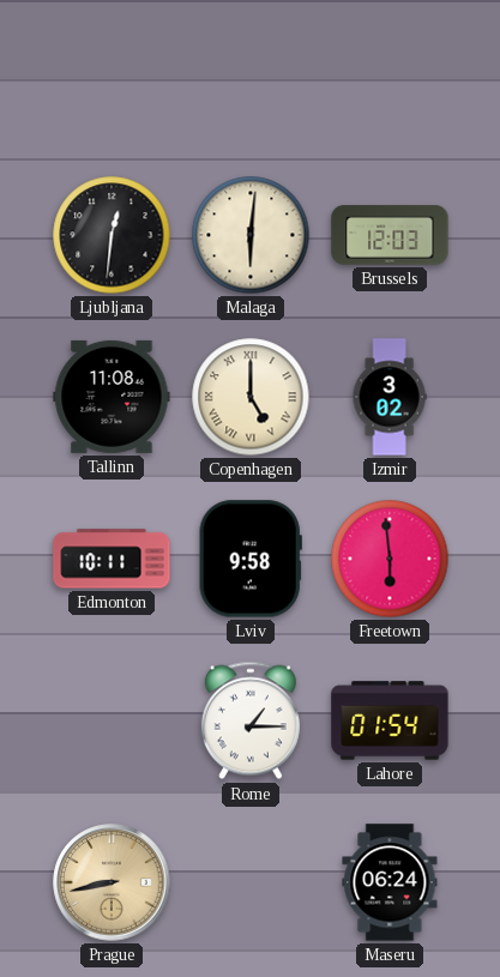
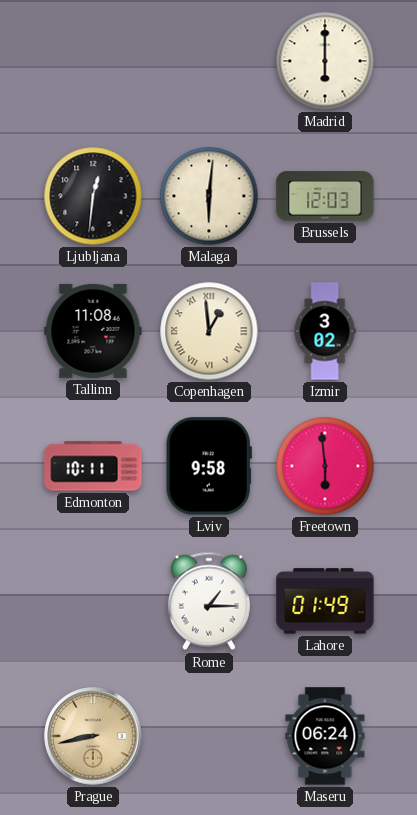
Madrid: none -> 6:00
Copenhagen: 5:00 -> 12:59
Lahore: 01:54 -> 01:49
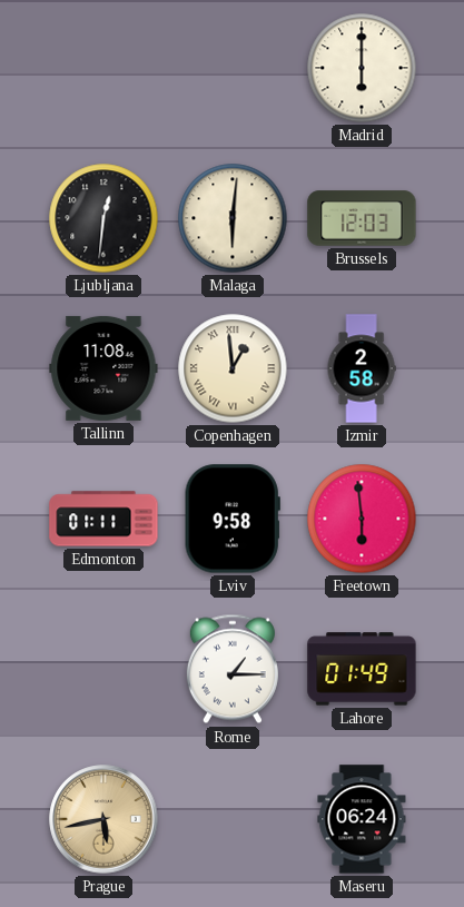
Izmir: 3:02 -> 2:58
Edmonton: 10:11 -> 01:11
Prague: 8:43 -> 5:43
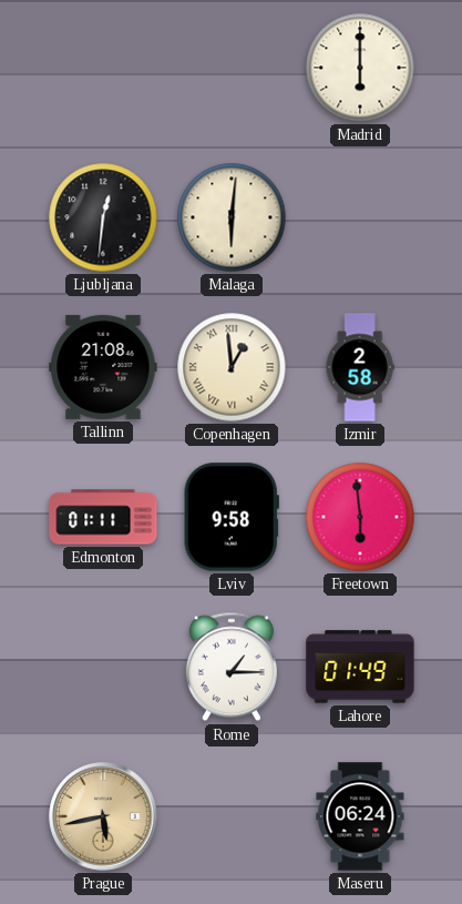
Brussels: 12:03 -> none
Tallinn: 11:08 -> 21:08
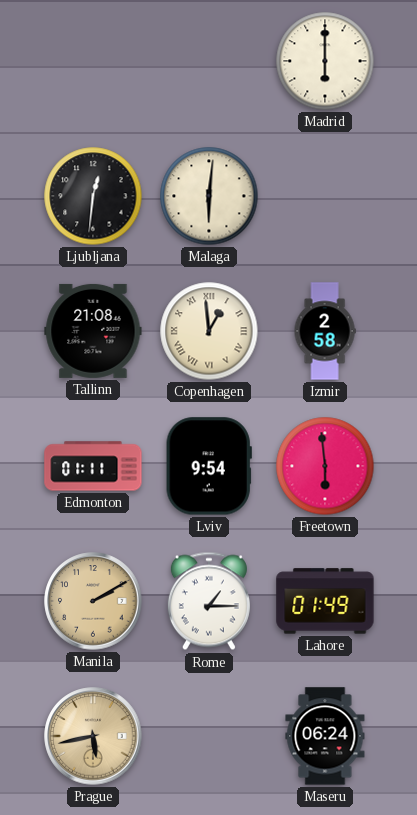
Lviv: 9:58 -> 9:54
Manila: none -> 2:10
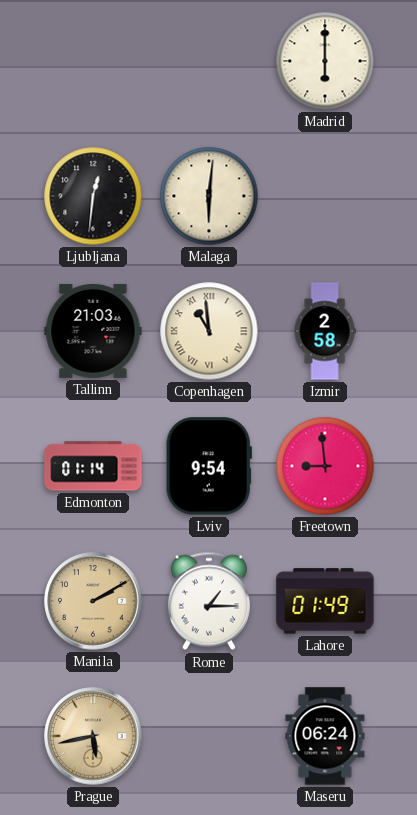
Tallinn: 21:08 -> 21:03
Copenhagen: 12:59 -> 10:59
Edmonton: 01:11 -> 01:14
Freetown: 5:59 -> 8:59
